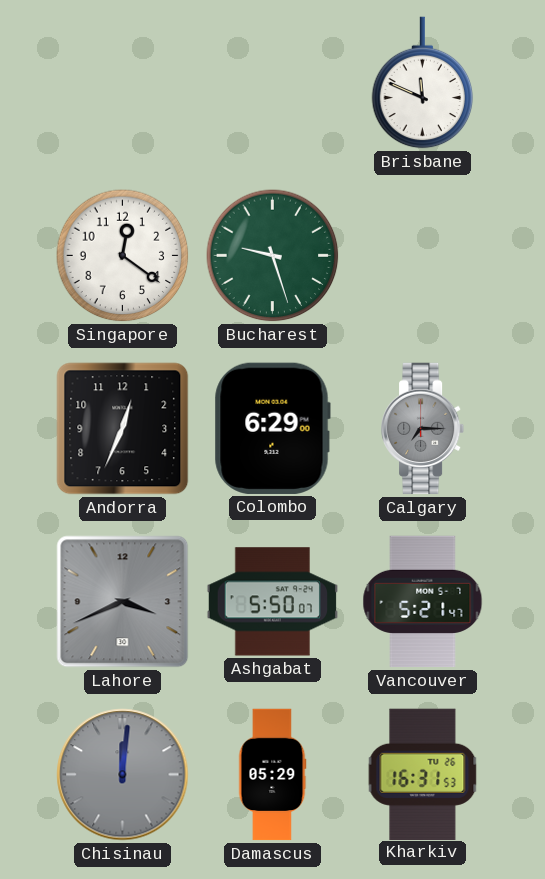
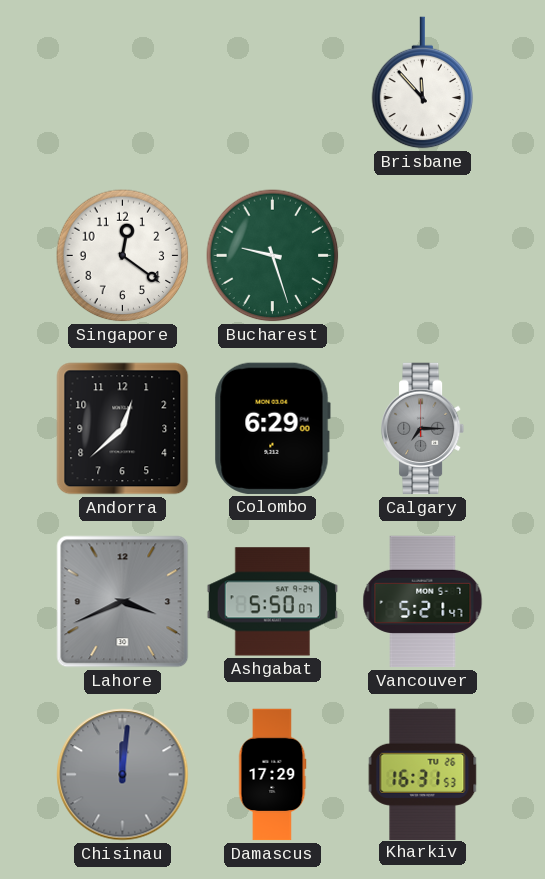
Brisbane: 11:49 -> 11:53
Andorra: 12:34 -> 12:38
Damascus: 05:29 -> 17:29
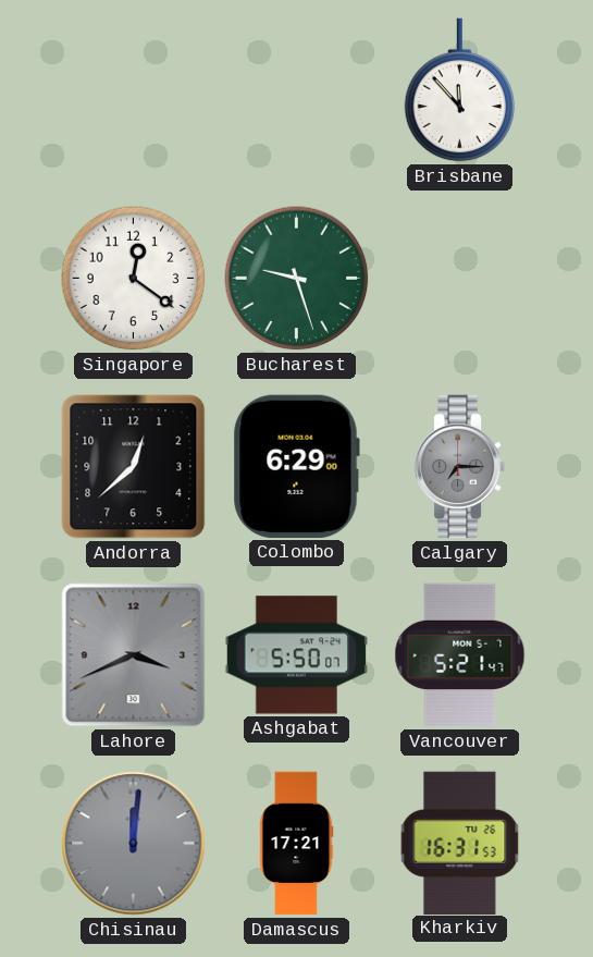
Damascus: 17:29 -> 17:21
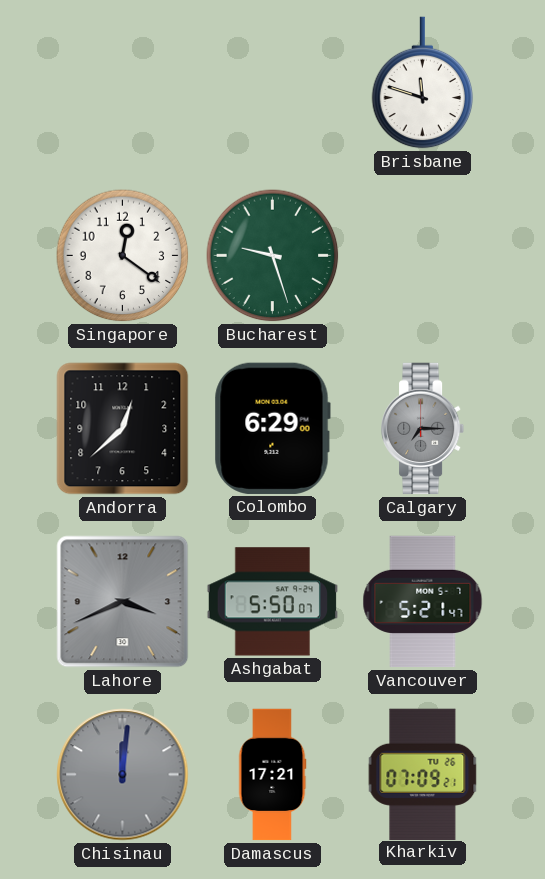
Brisbane: 11:53 -> 11:48
Kharkiv: 16:31 -> 07:09
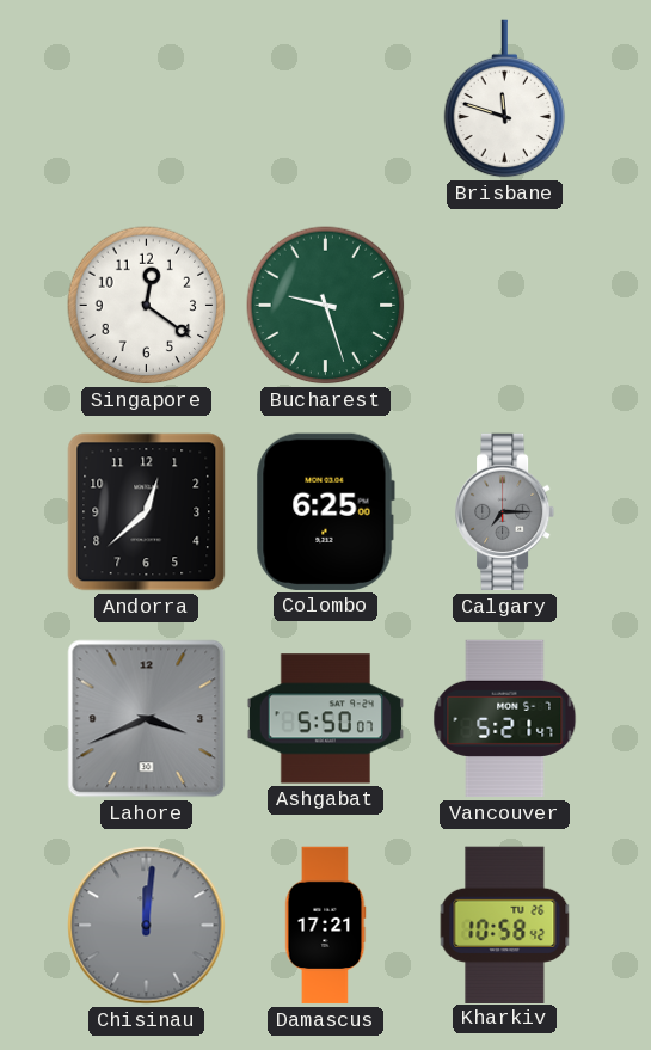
Colombo: 6:29 -> 6:25
Kharkiv: 07:09 -> 10:58
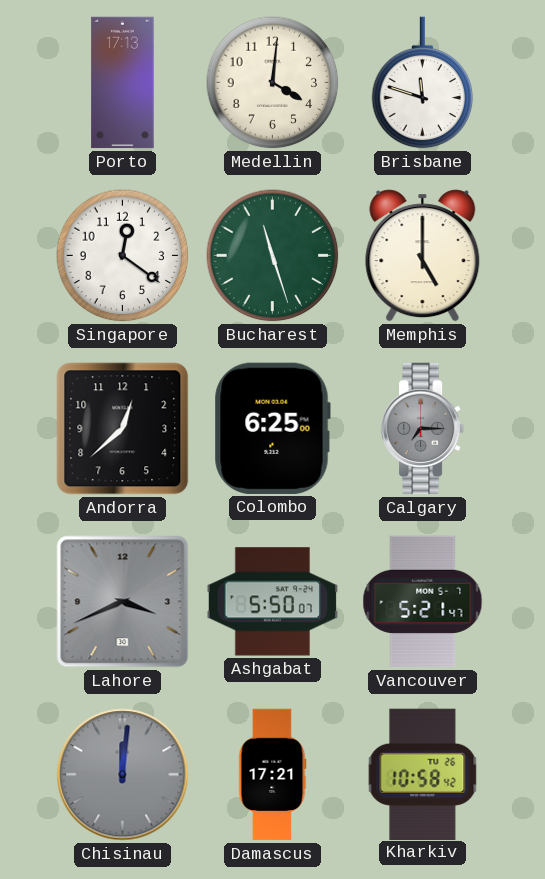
Porto: none -> 17:13
Medellin: none -> 4:01
Bucharest: 9:27 -> 11:27
Memphis: none -> 5:00
